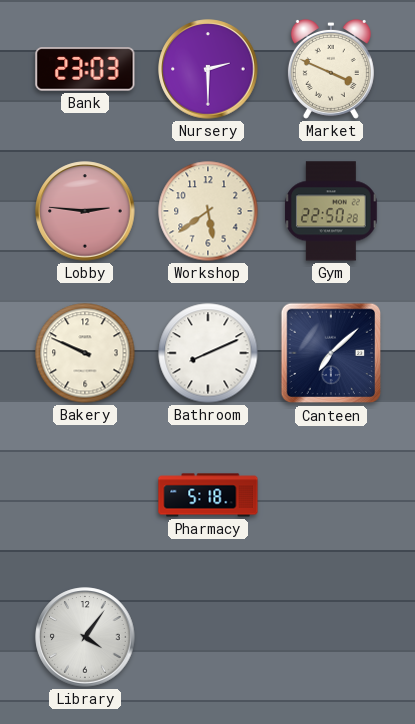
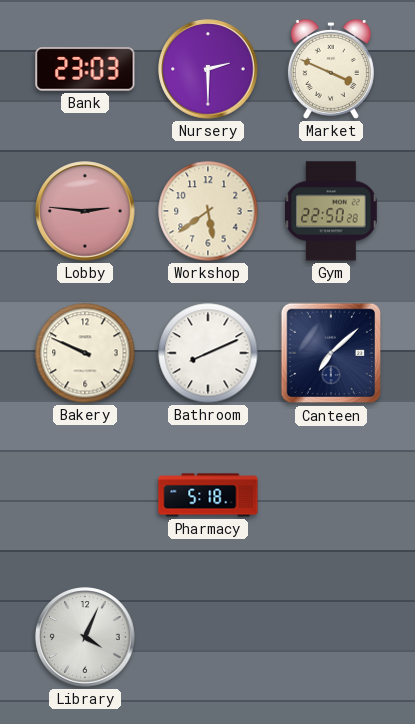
Library: 4:06 -> 4:04
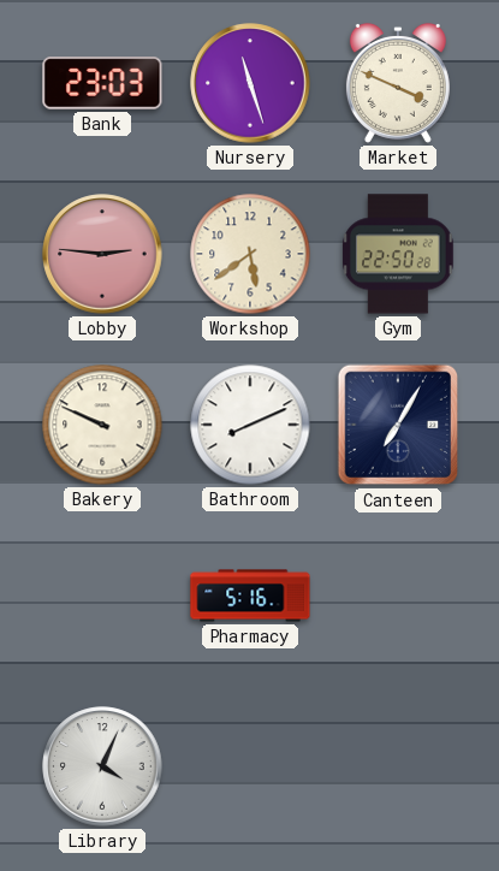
Nursery: 2:30 -> 11:27
Canteen: 7:08 -> 7:05
Pharmacy: 5:18 -> 5:16
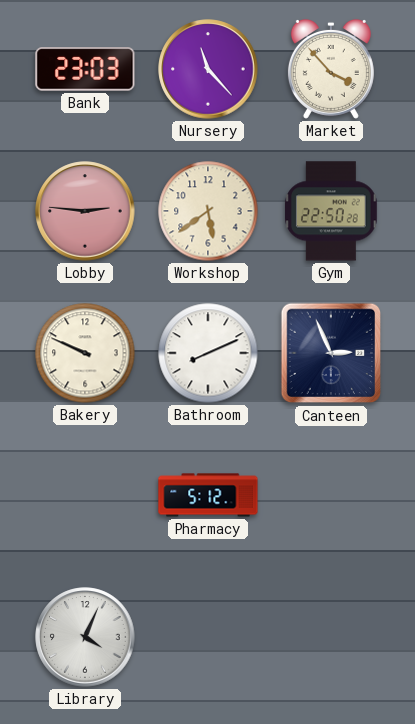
Nursery: 11:27 -> 11:23
Market: 3:49 -> 3:53
Canteen: 7:05 -> 2:56
Pharmacy: 5:16 -> 5:12
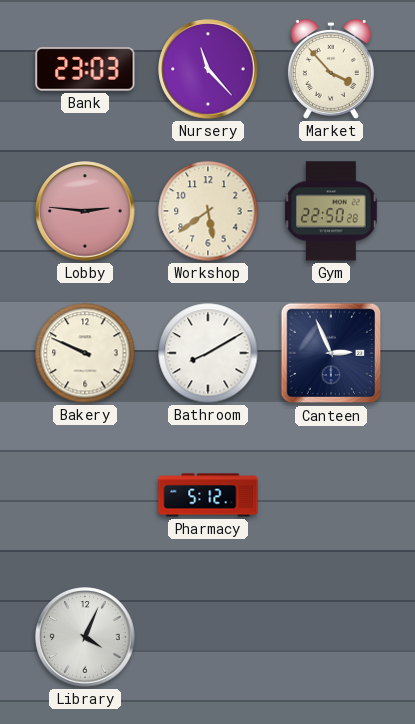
Bathroom: 8:11 -> 8:10
